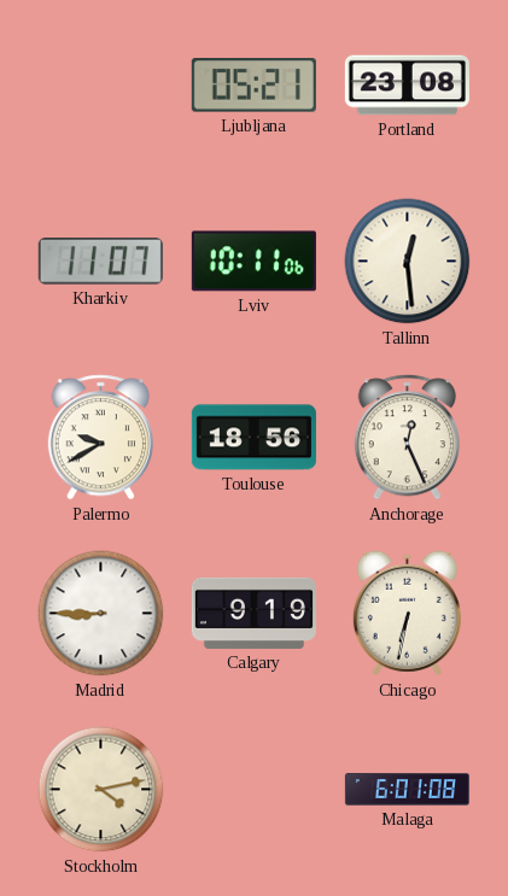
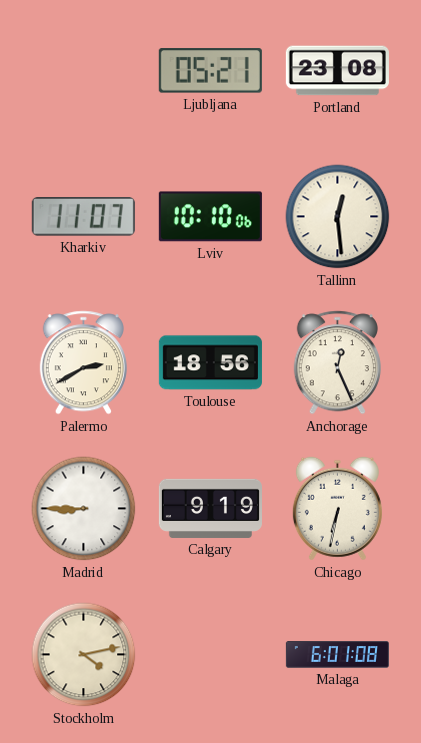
Lviv: 10:11 -> 10:10
Palermo: 9:40 -> 2:40
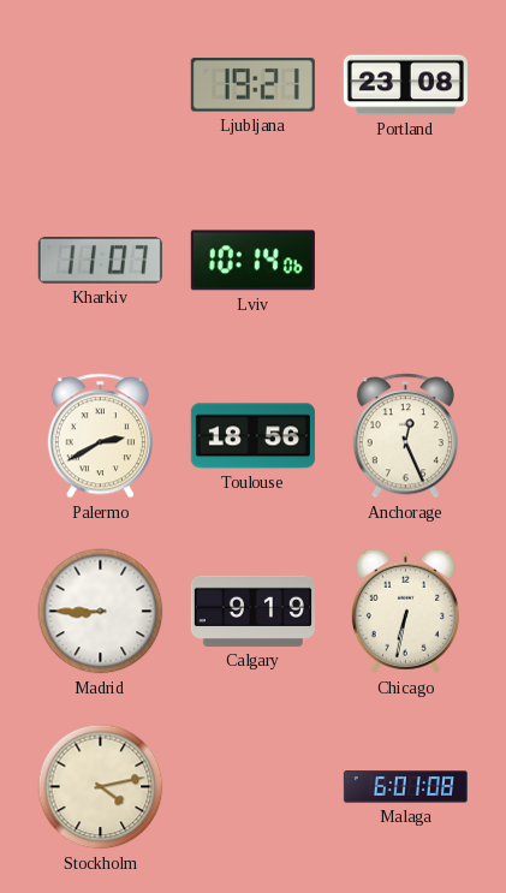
Ljubljana: 05:21 -> 19:21
Lviv: 10:10 -> 10:14
Tallinn: 12:29 -> none
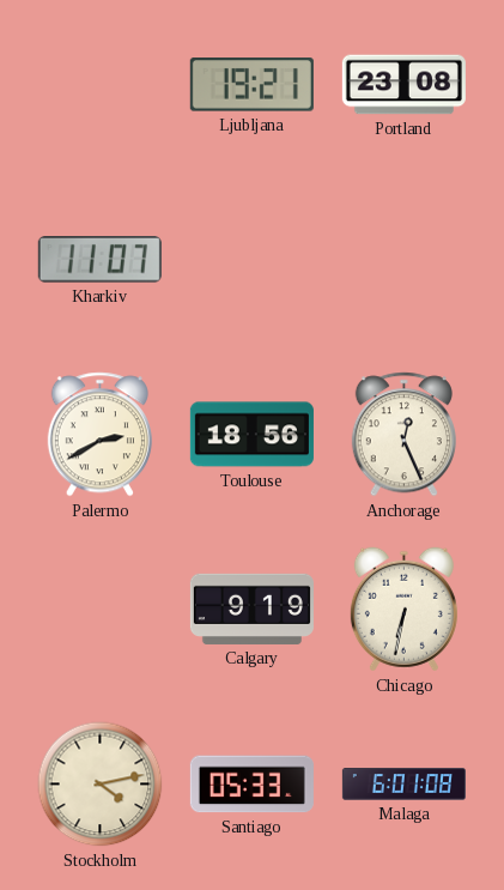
Lviv: 10:14 -> none
Madrid: 8:45 -> none
Santiago: none -> 05:33
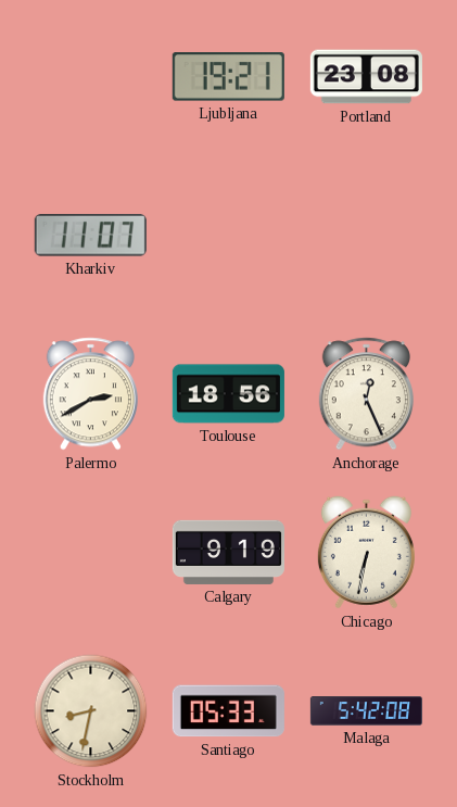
Stockholm: 4:13 -> 8:32
Malaga: 6:01 -> 5:42
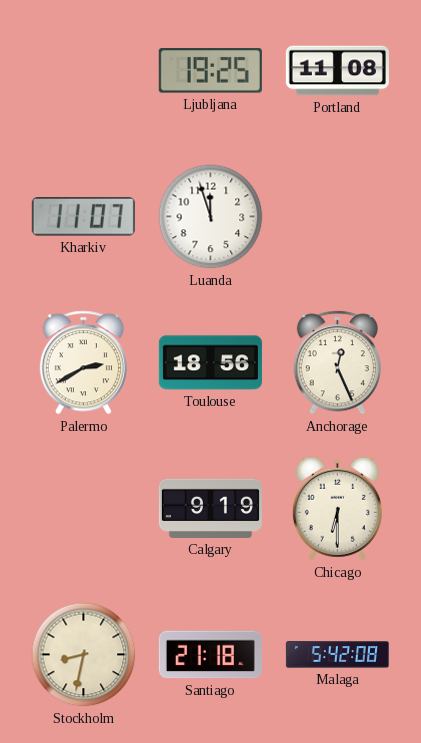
Ljubljana: 19:21 -> 19:25
Portland: 23:08 -> 11:08
Luanda: none -> 11:57
Chicago: 6:32 -> 6:30
Santiago: 05:33 -> 21:18
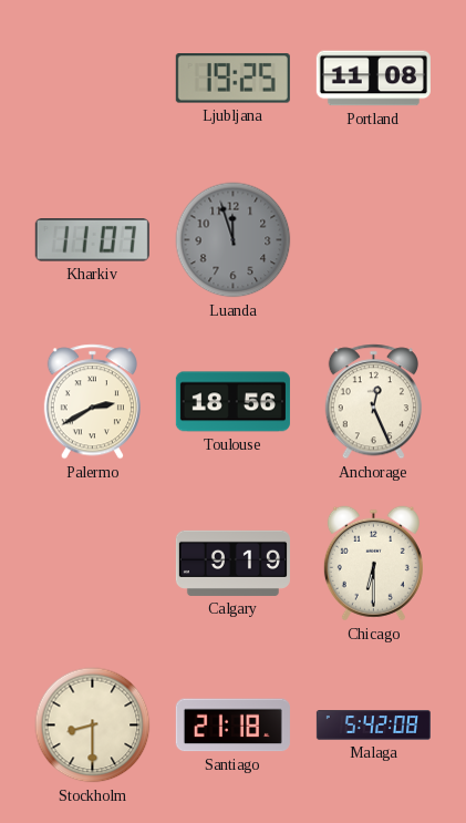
Luanda dial: white -> grey
Stockholm: 8:32 -> 8:30
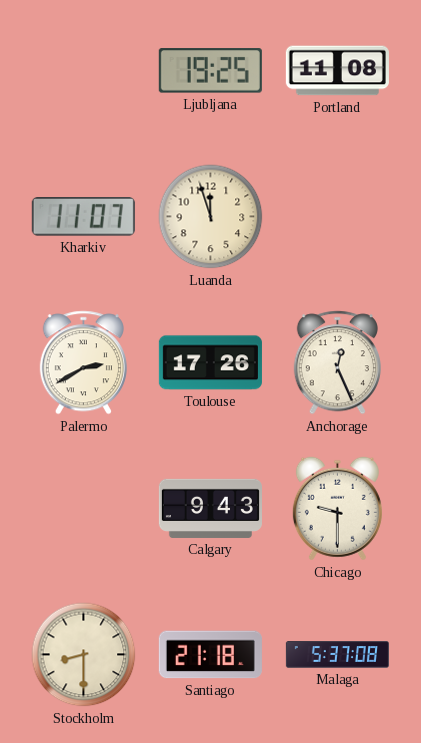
Luanda dial: grey -> cream
Toulouse: 18:56 -> 17:26
Calgary: 9:19 -> 9:43
Chicago: 6:30 -> 9:30
Malaga: 5:42 -> 5:37
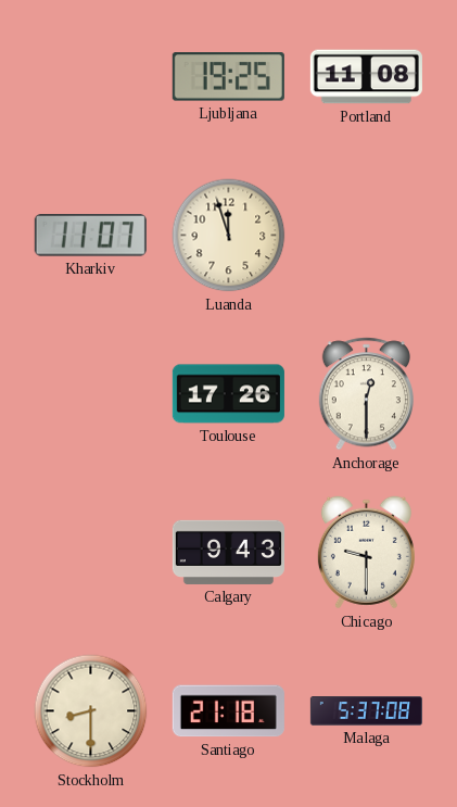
Palermo: 2:40 -> none
Anchorage: 12:26 -> 12:30
